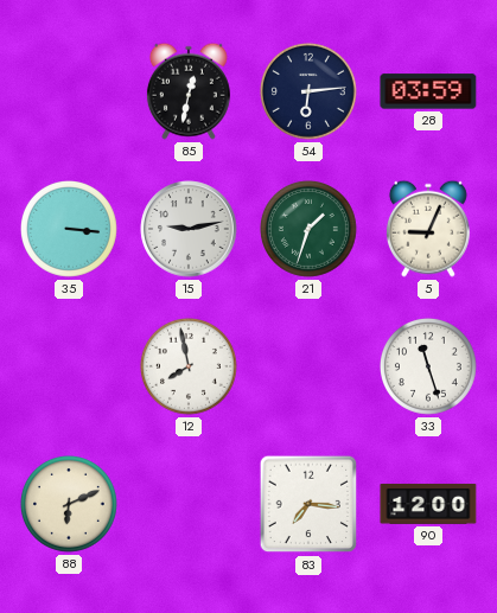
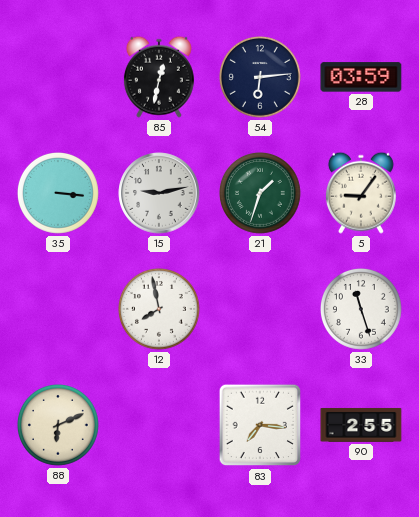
5: 9:04 -> 9:06
90: 12:00 -> 2:55
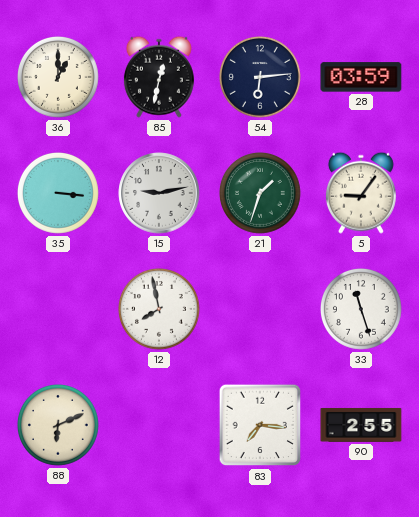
36: none -> 1:00
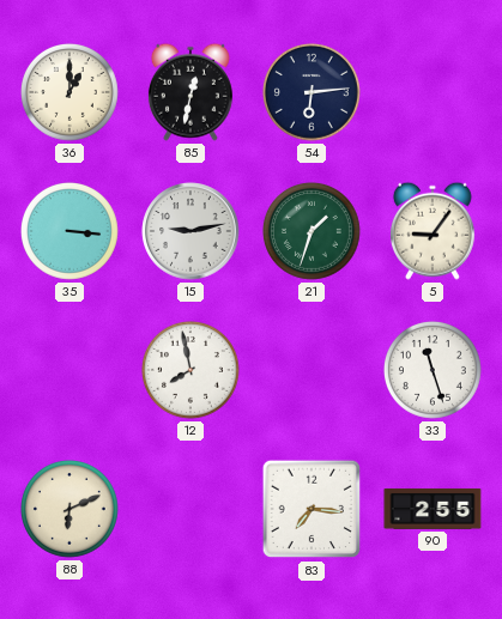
28: 03:59 -> none
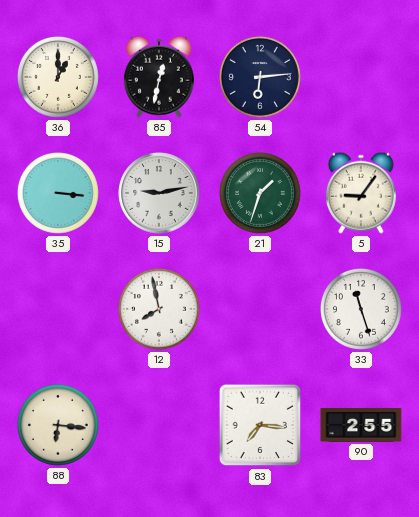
88: 6:11 -> 6:16
